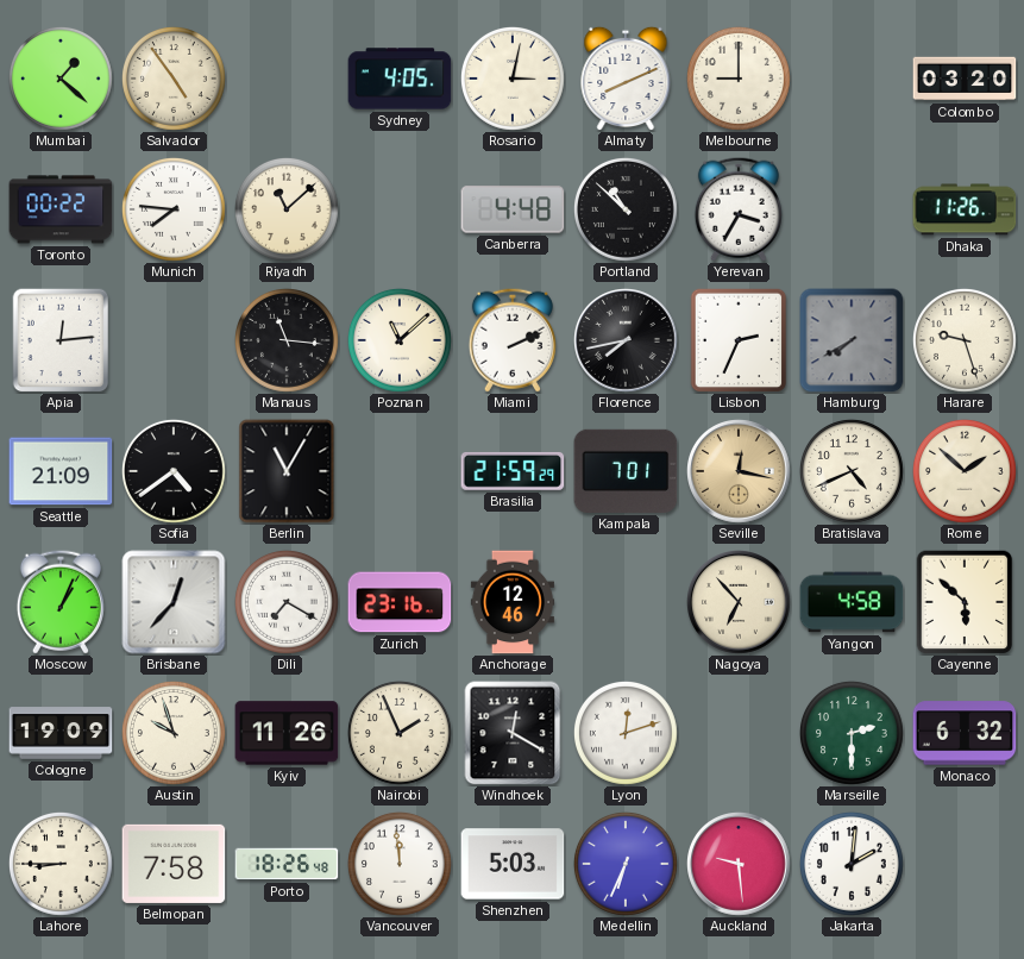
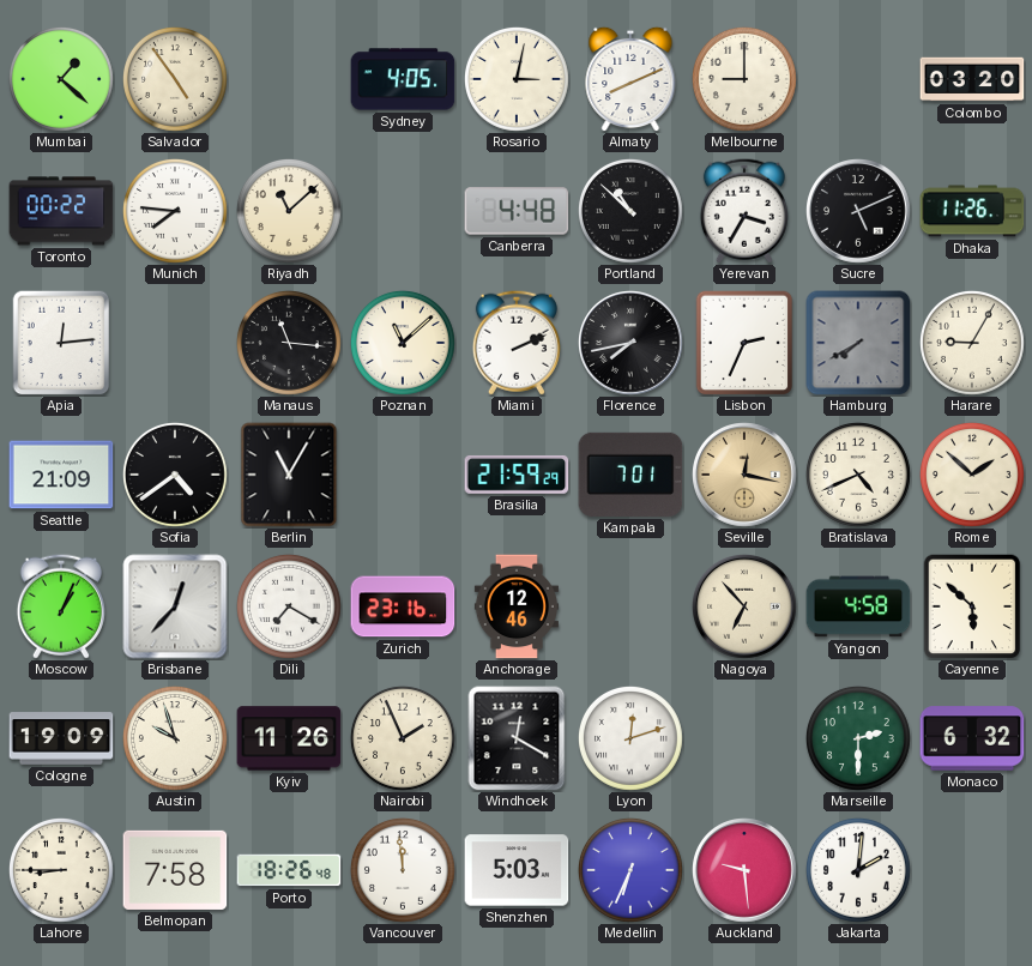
Sucre: none -> 5:11
Harare: 9:27 -> 9:05
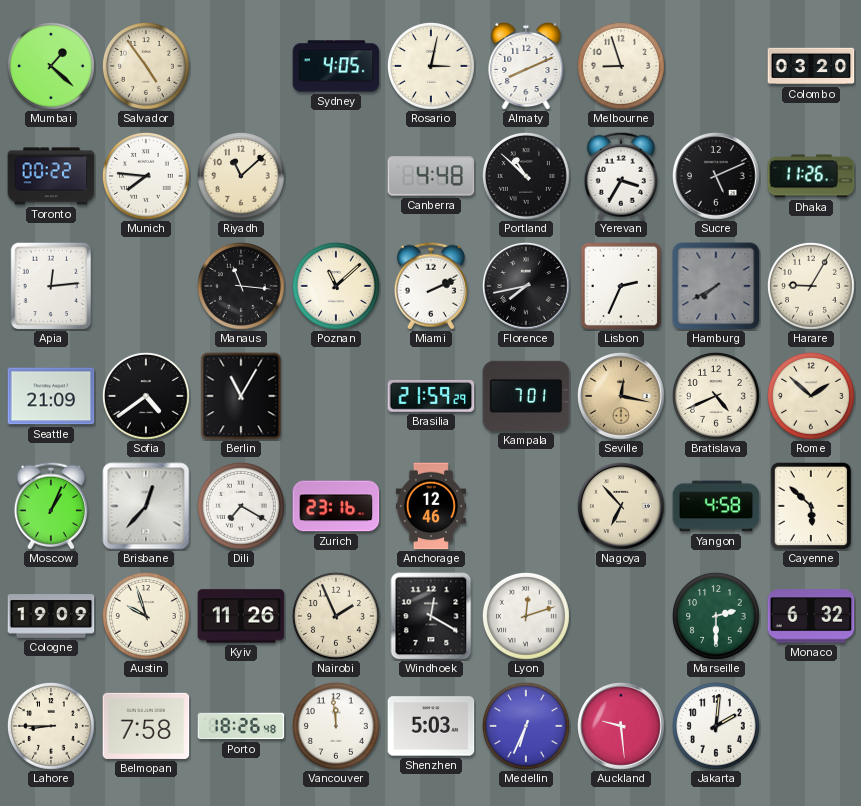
Melbourne: 9:00 -> 8:57
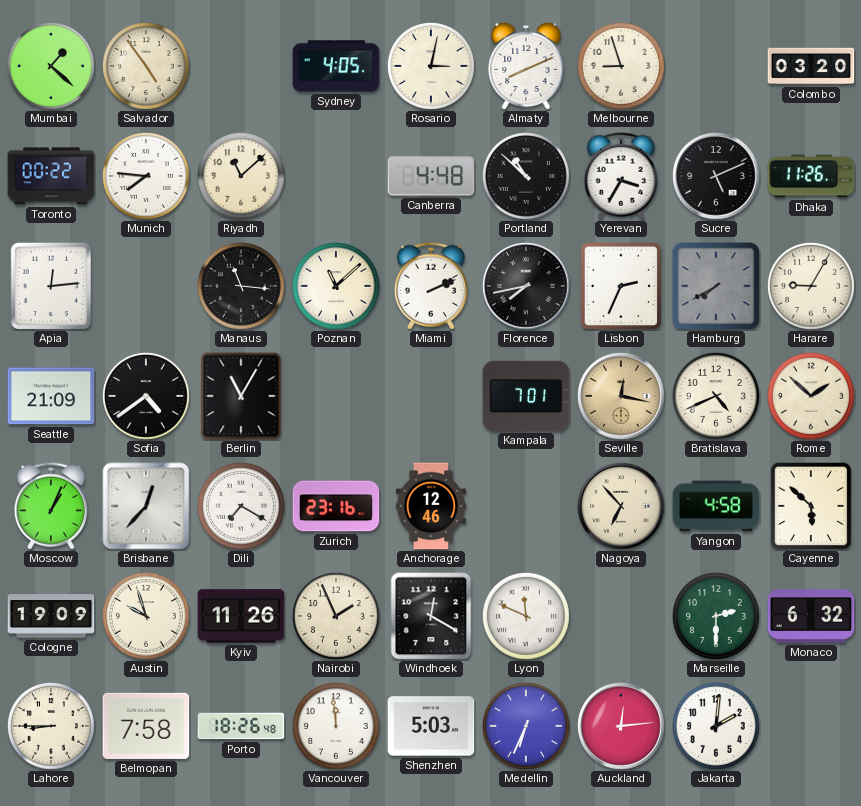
Brasilia: 21:59 -> none
Lyon: 12:12 -> 11:49
Auckland: 9:29 -> 12:14
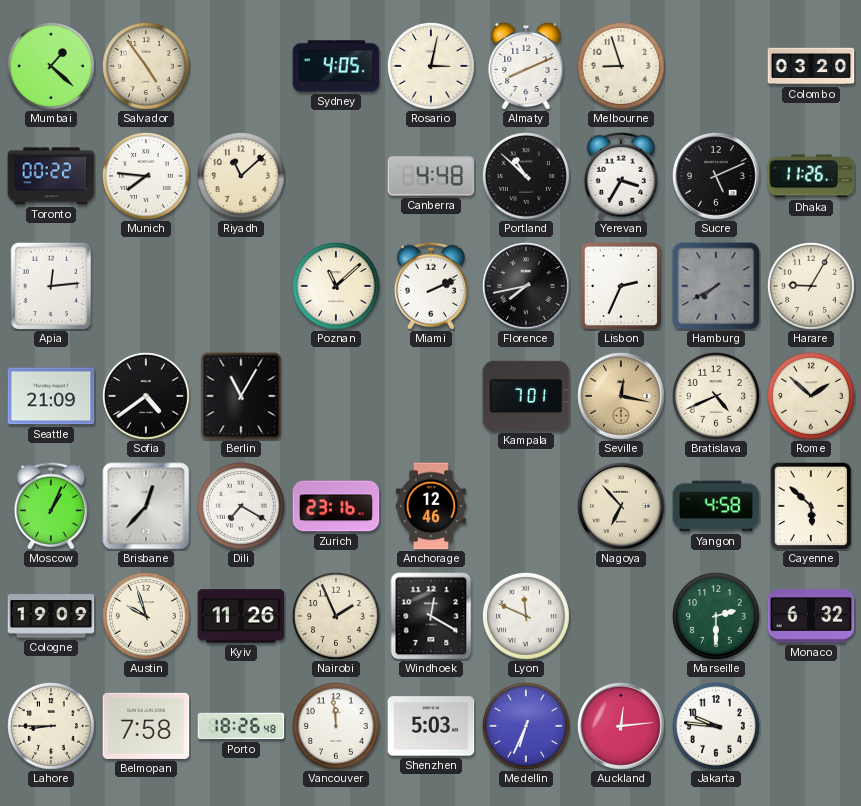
Manaus: 11:16 -> none
Jakarta: 2:01 -> 9:46
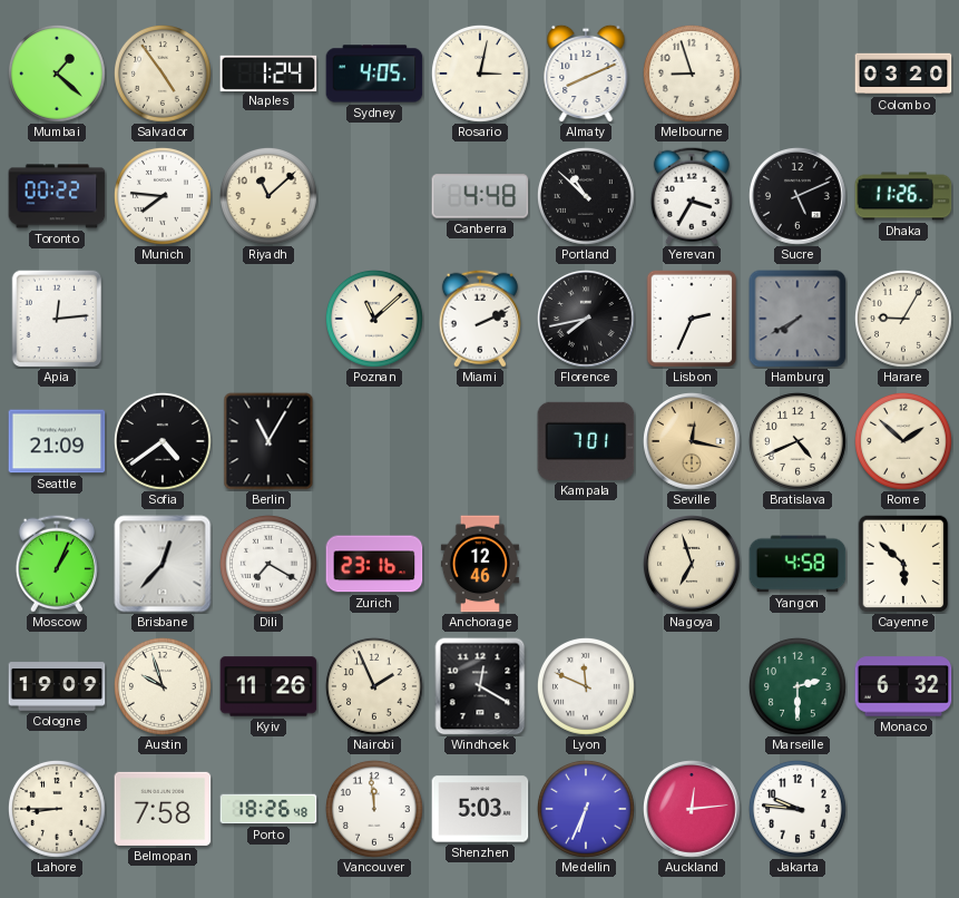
Naples: none -> 1:24
Nagoya: 6:53 -> 6:57
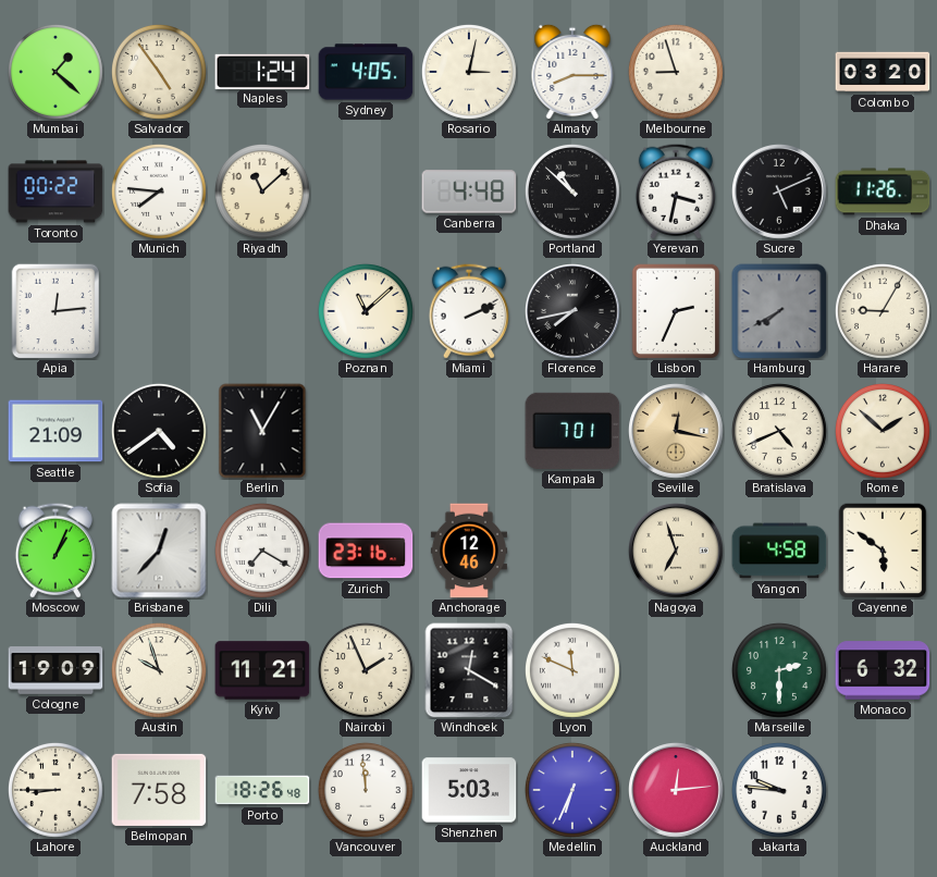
Almaty: 8:11 -> 8:15
Yerevan: 3:35 -> 3:32
Cayenne: 5:52 -> 5:51
Kyiv: 11:26 -> 11:21
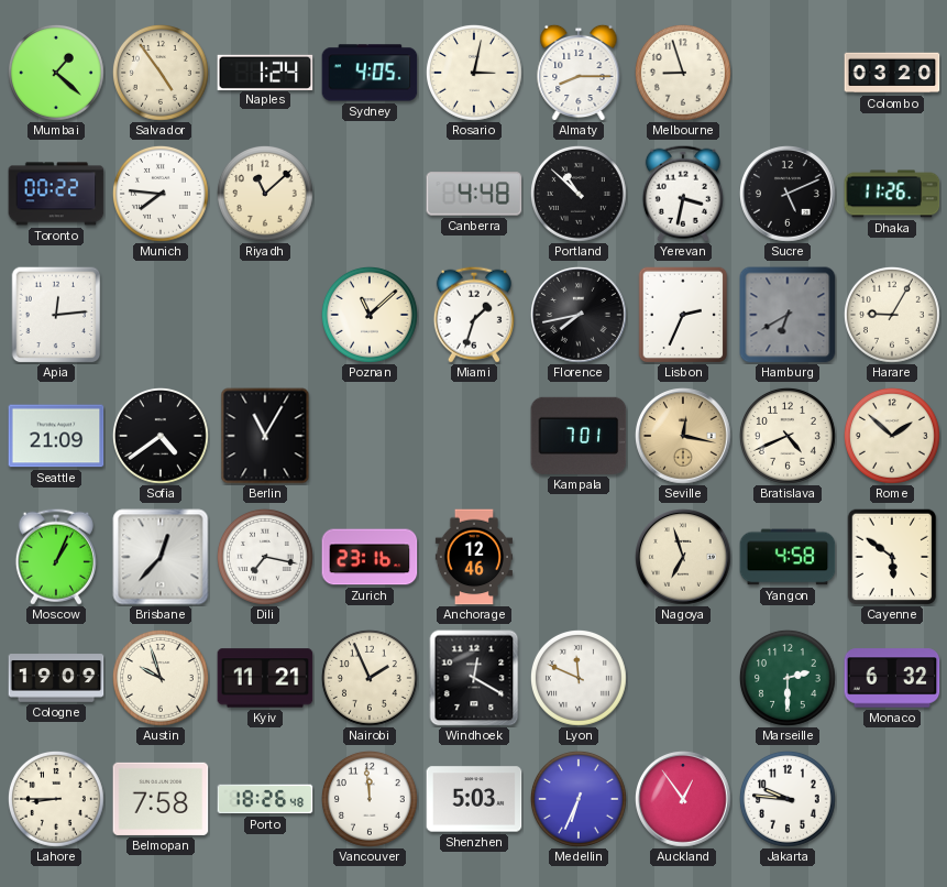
Miami: 2:11 -> 1:33
Hamburg: 7:40 -> 6:40
Dili: 7:20 -> 7:17
Auckland: 12:14 -> 12:54
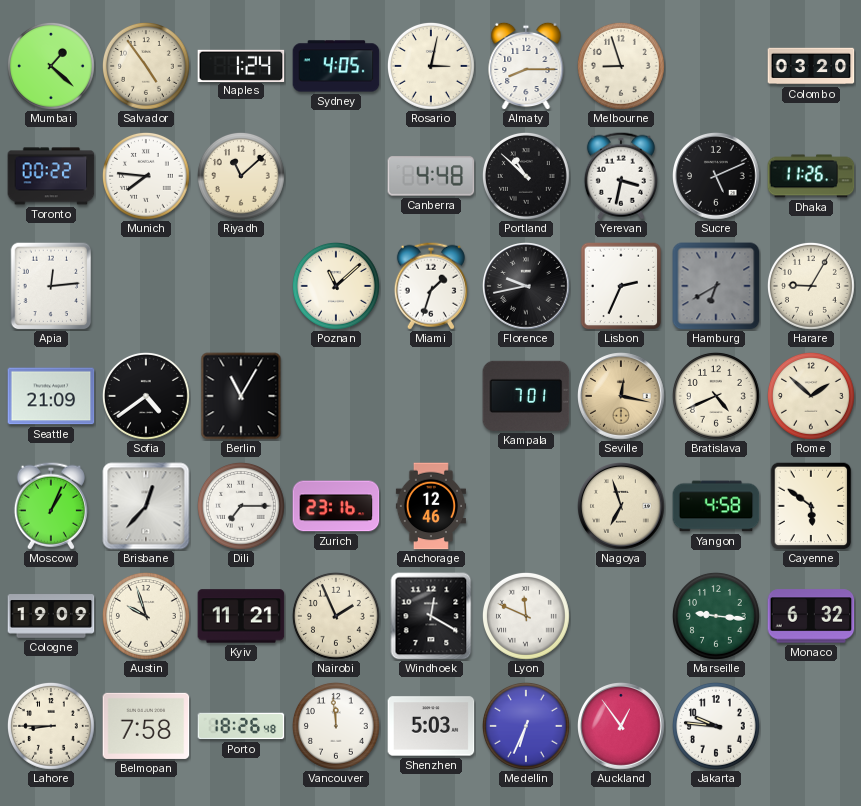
Florence: 7:43 -> 9:43
Dili: 7:17 -> 7:15
Marseille: 2:30 -> 9:16
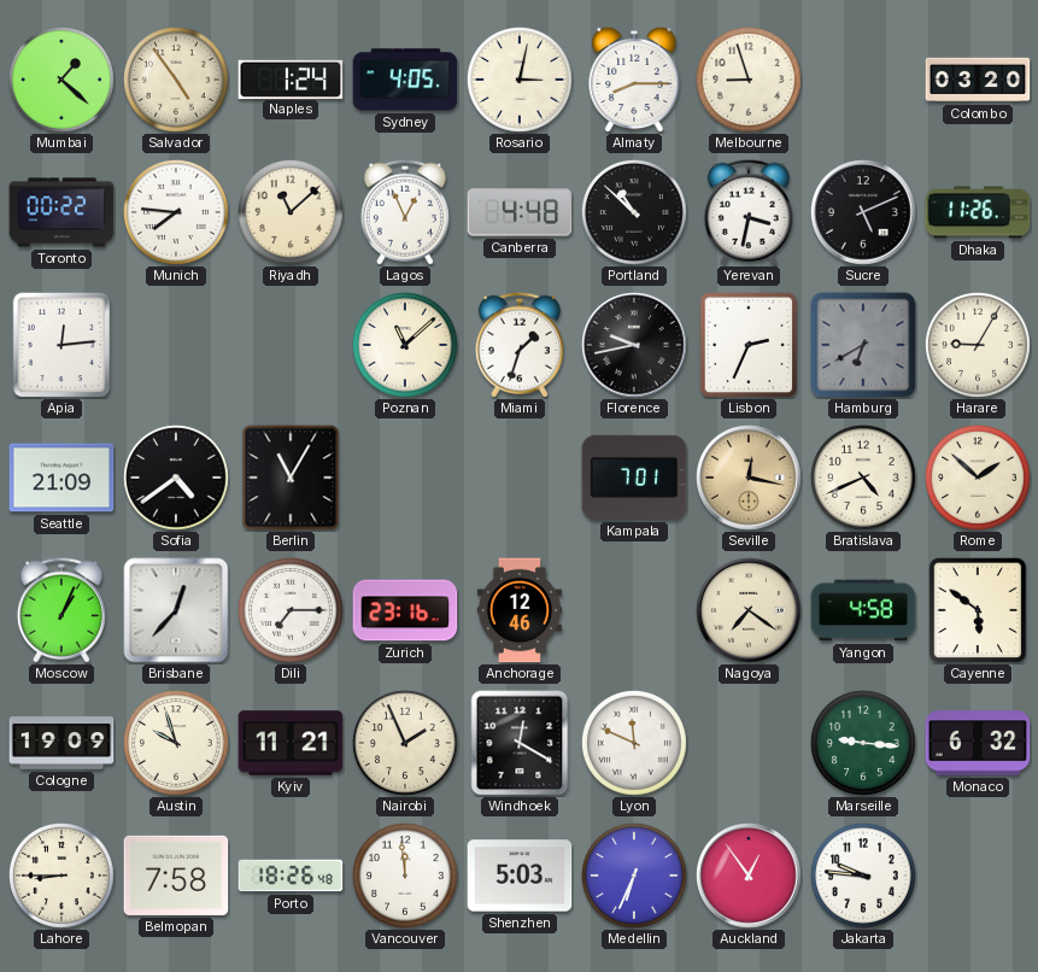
Lagos: none -> 12:56
Nagoya: 6:57 -> 7:21
